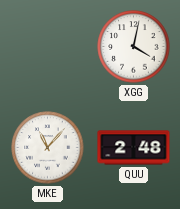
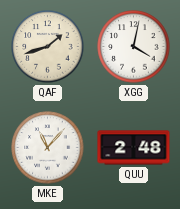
QAF: none -> 1:42
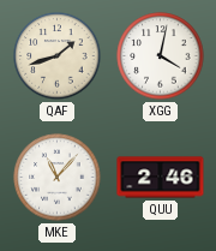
QUU: 2:48 -> 2:46
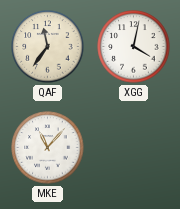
QAF: 1:42 -> 11:36
QUU: 2:46 -> none
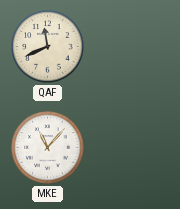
QAF: 11:36 -> 11:41
XGG: 4:02 -> none
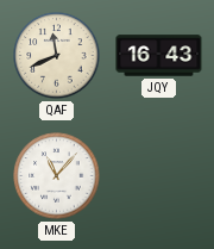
JQY: none -> 16:43
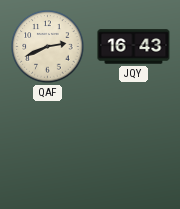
QAF: 11:41 -> 2:41
MKE: 11:07 -> none
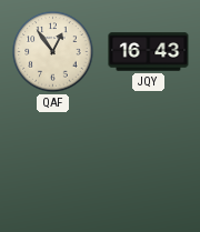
QAF: 2:41 -> 12:54
